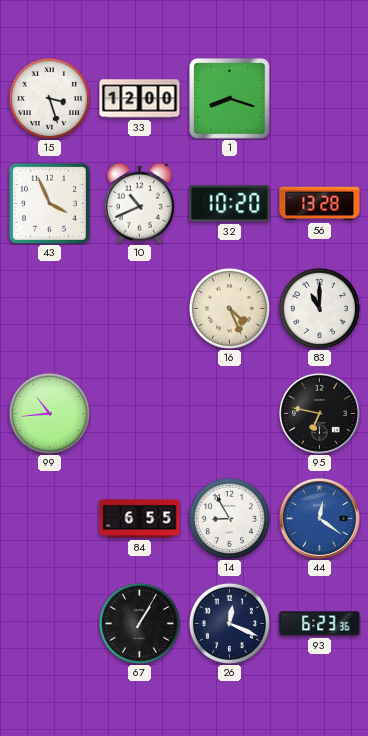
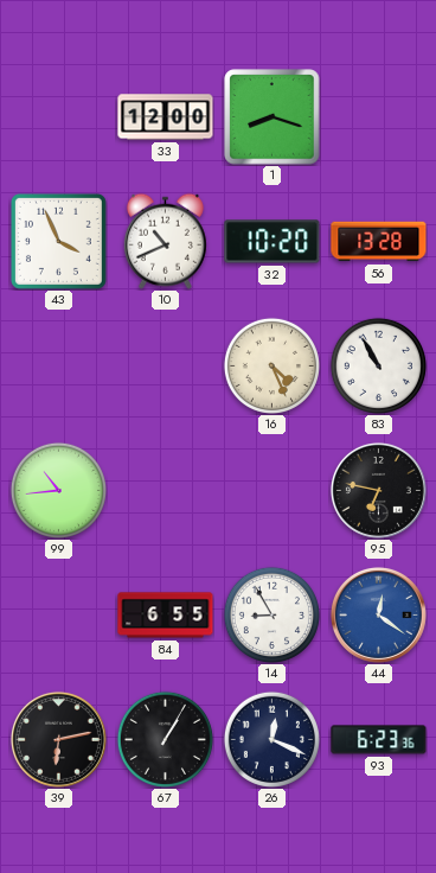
15: 3:27 -> none
83: 11:00 -> 10:55
39: none -> 6:13
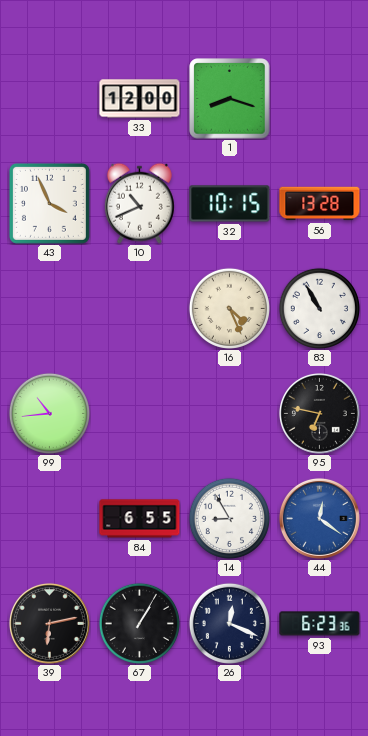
32: 10:20 -> 10:15
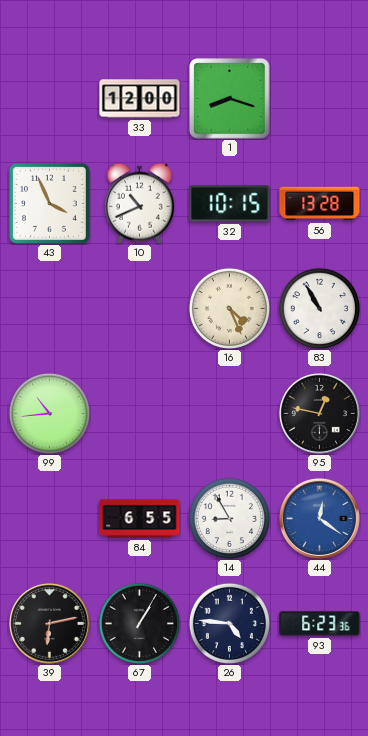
95: 6:47 -> 12:47
26: 12:19 -> 4:46
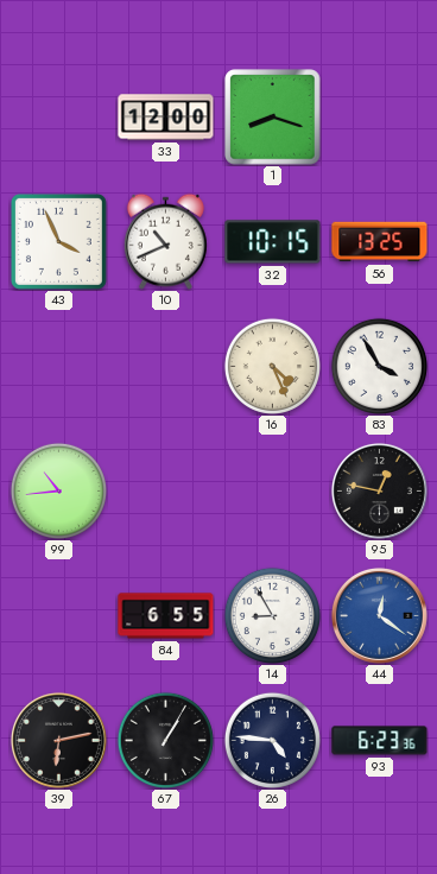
56: 13:28 -> 13:25
83: 10:55 -> 3:55
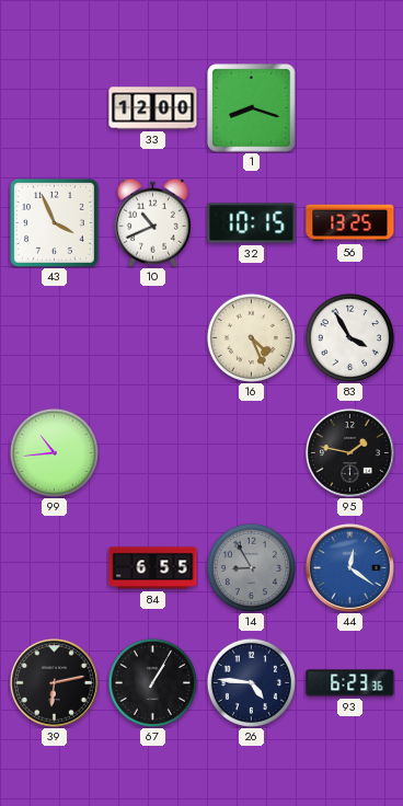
95: 12:47 -> 1:47
14 dial: white -> grey
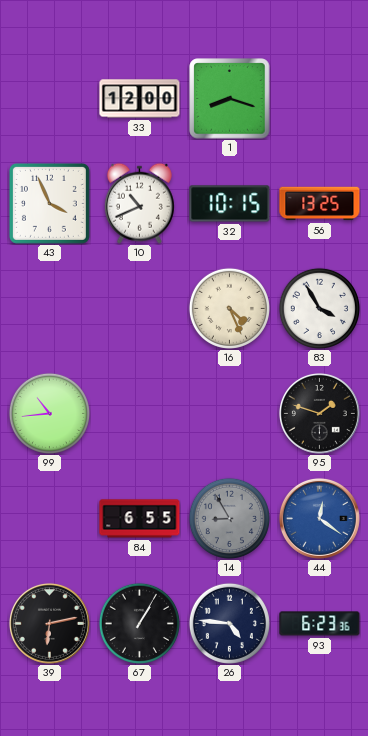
95: 1:47 -> 1:48
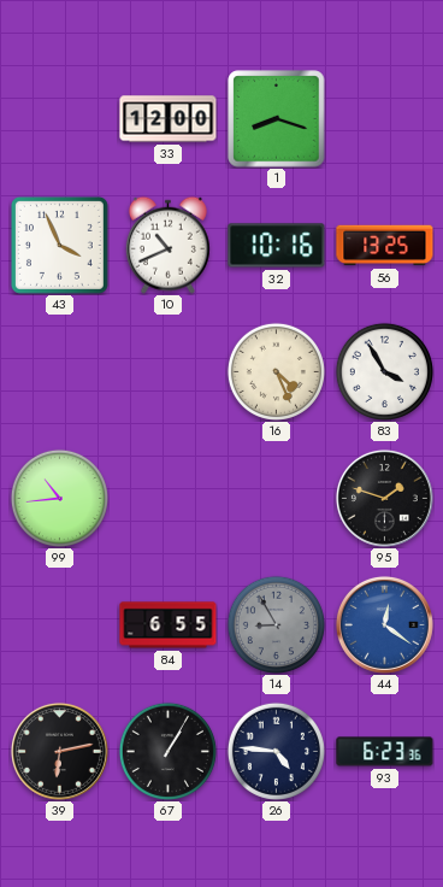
32: 10:15 -> 10:16
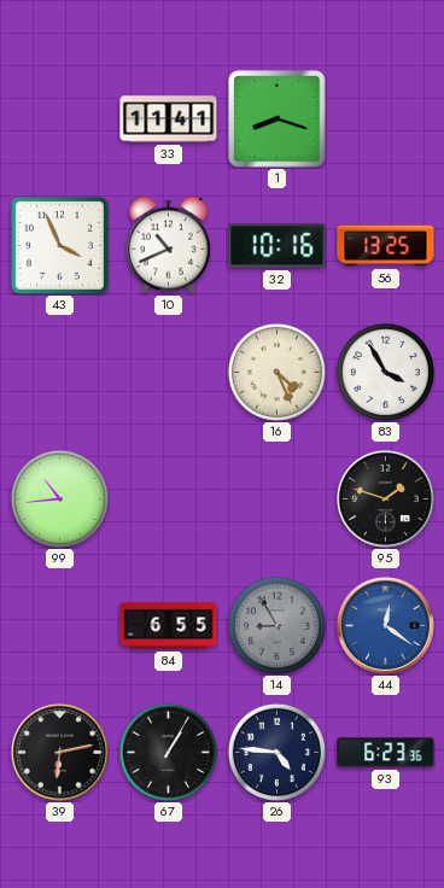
33: 12:00 -> 11:41
